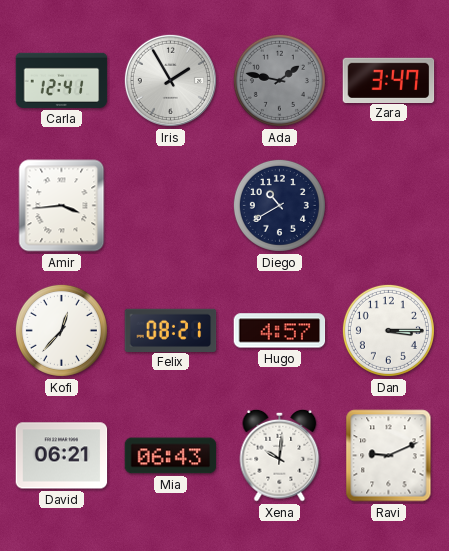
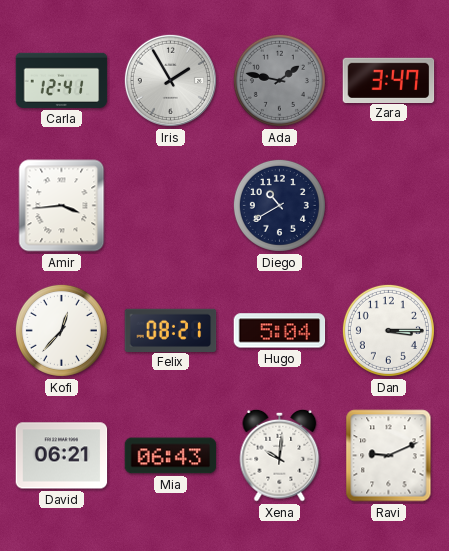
Hugo: 4:57 -> 5:04
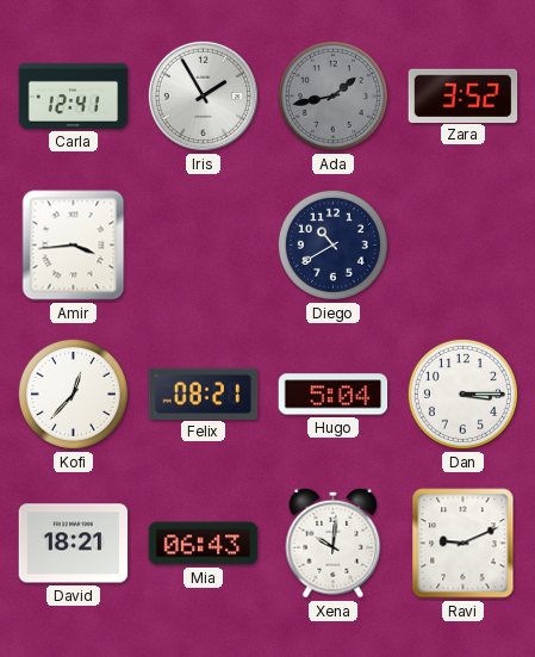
Ada: 1:47 -> 1:43
Zara: 3:47 -> 3:52
David: 06:21 -> 18:21
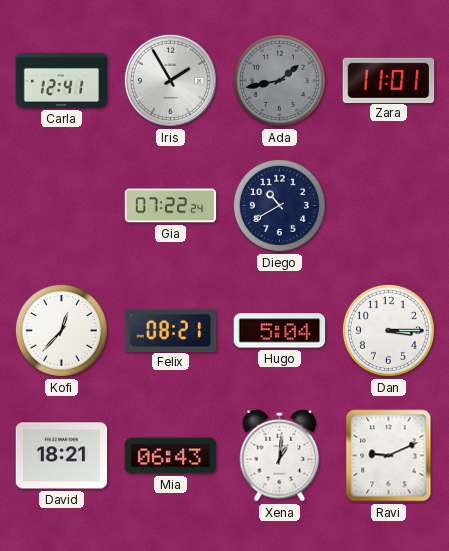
Zara: 3:52 -> 11:01
Amir: 3:44 -> none
Gia: none -> 07:22
Xena: 10:01 -> 1:01
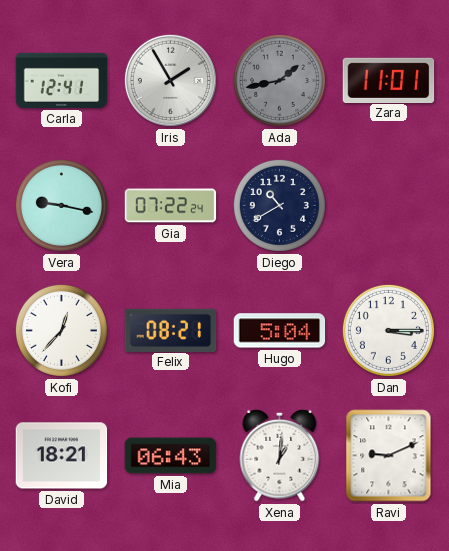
Vera: none -> 9:17
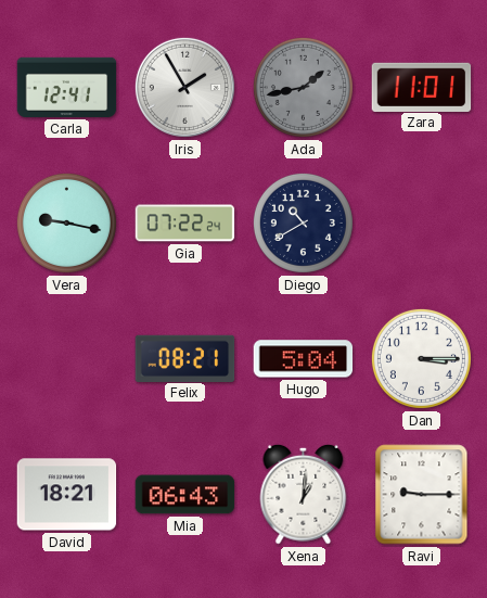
Kofi: 12:37 -> none
Ravi: 9:11 -> 9:15
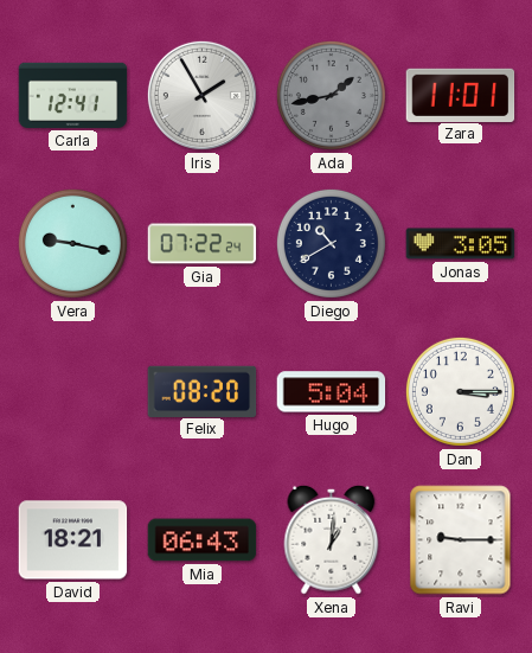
Jonas: none -> 3:05
Felix: 08:21 -> 08:20
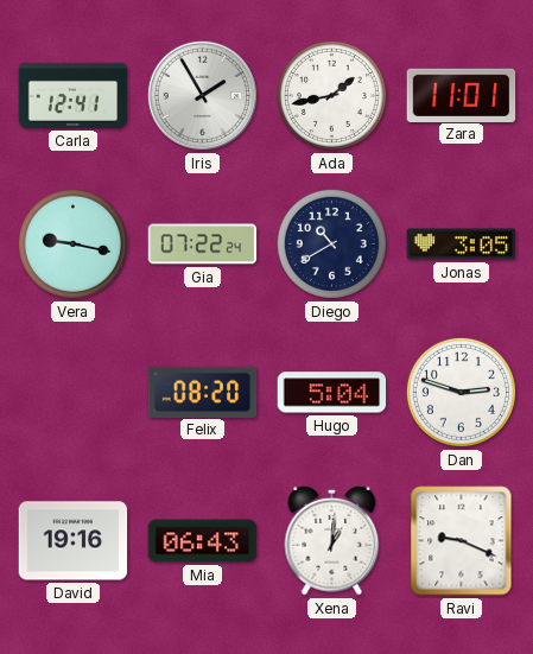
Ada dial: grey -> white
Dan: 3:15 -> 2:48
David: 18:21 -> 19:16
Ravi: 9:15 -> 9:19
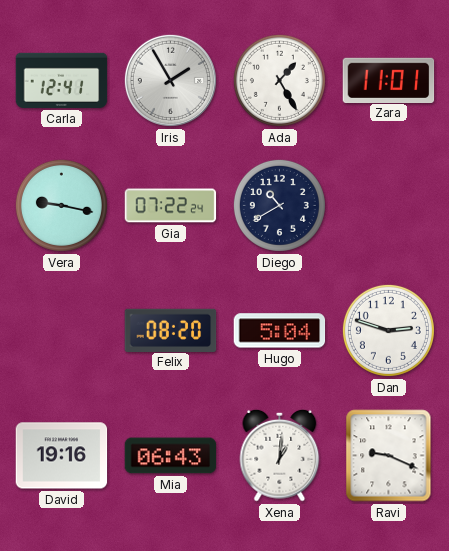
Ada: 1:43 -> 1:25
Jonas: 3:05 -> none
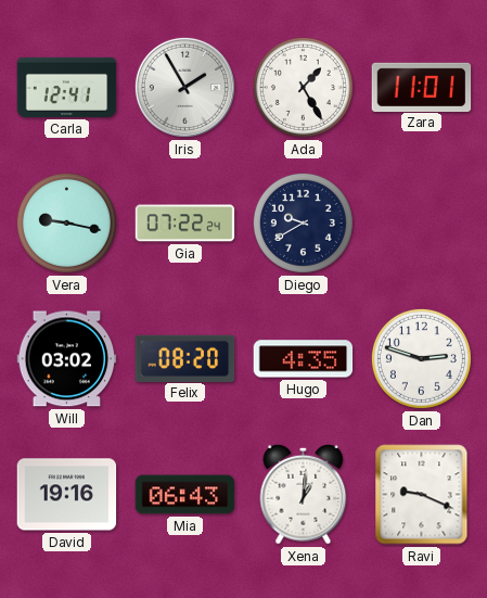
Diego: 10:40 -> 9:40
Will: none -> 03:02
Hugo: 5:04 -> 4:35
